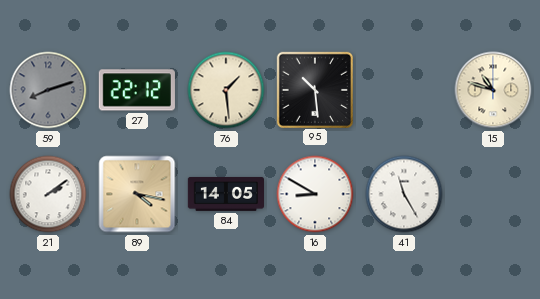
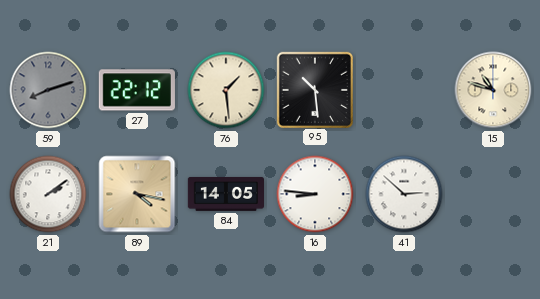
16: 8:50 -> 8:46
41: 11:25 -> 2:52
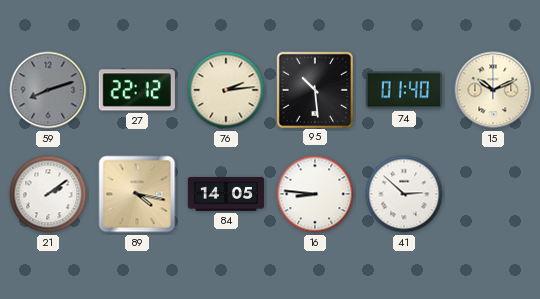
76: 1:29 -> 2:14
74: none -> 01:40
15: 10:48 -> 10:11
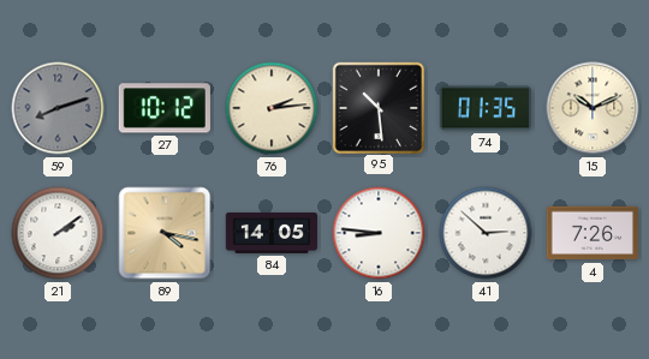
27: 22:12 -> 10:12
74: 01:40 -> 01:35
4: none -> 7:26
